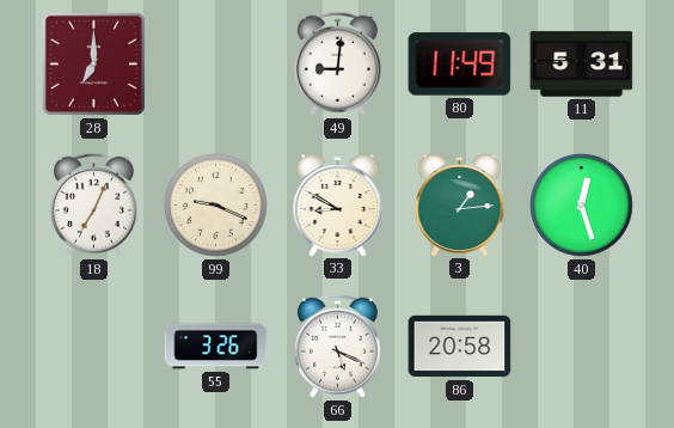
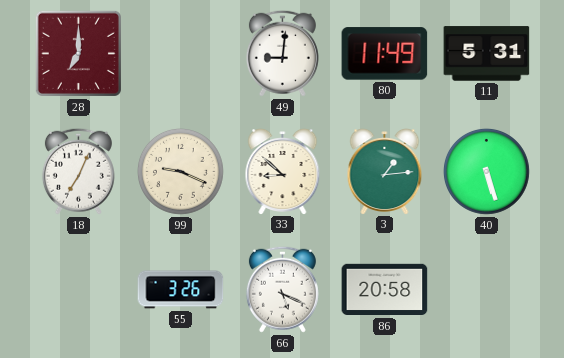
33: 8:50 -> 8:52
40: 12:27 -> 5:27
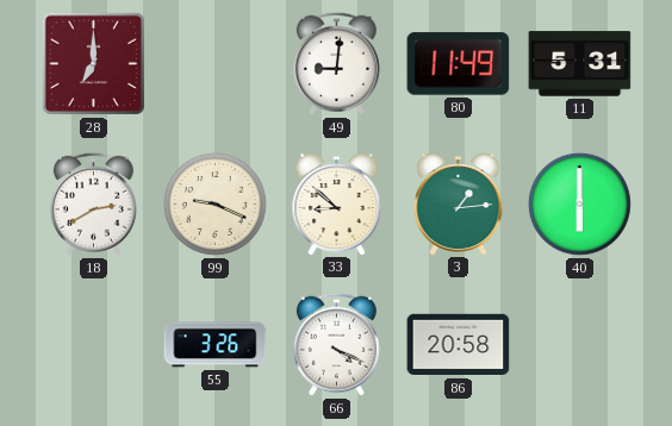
18: 7:04 -> 2:40
40: 5:27 -> 6:00
66: 5:19 -> 4:19
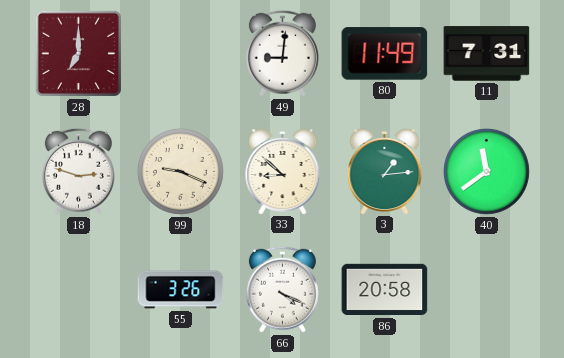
11: 5:31 -> 7:31
18: 2:40 -> 2:48
40: 6:00 -> 11:39
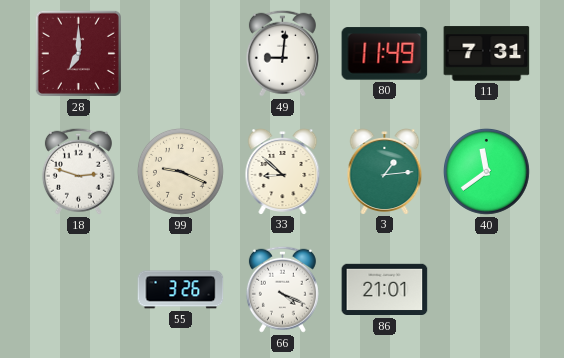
86: 20:58 -> 21:01
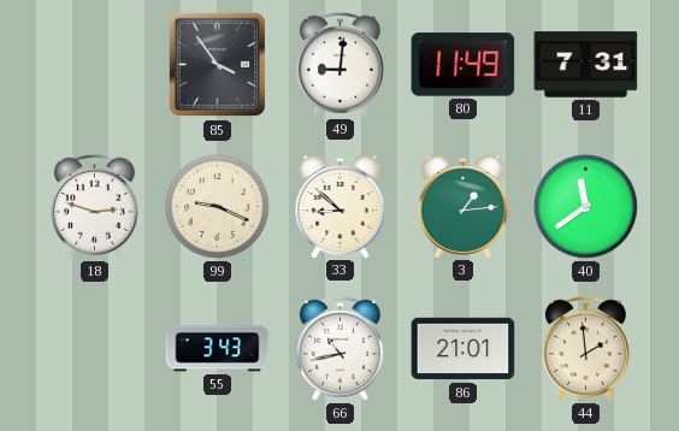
28: 7:00 -> none
85: none -> 3:54
55: 3:26 -> 3:43
66: 4:19 -> 10:43
44: none -> 1:59
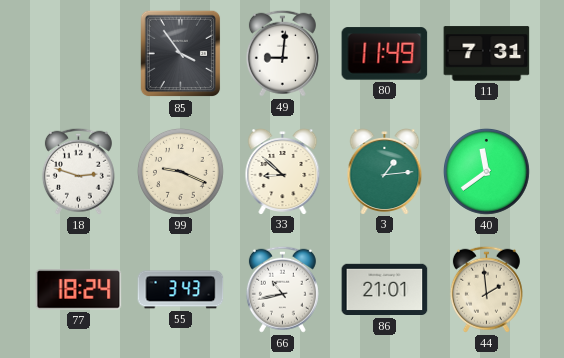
77: none -> 18:24
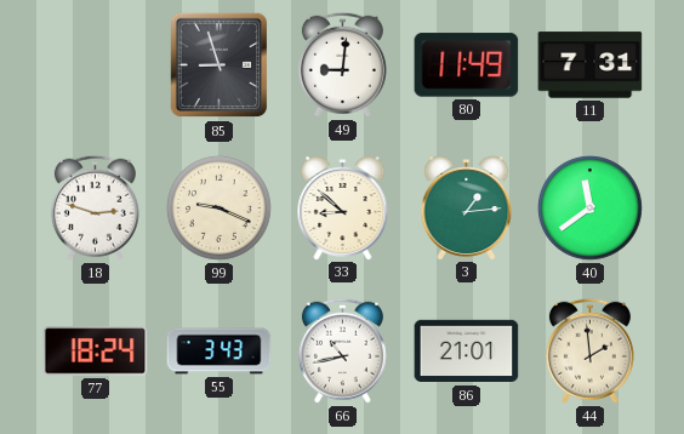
85: 3:54 -> 8:57
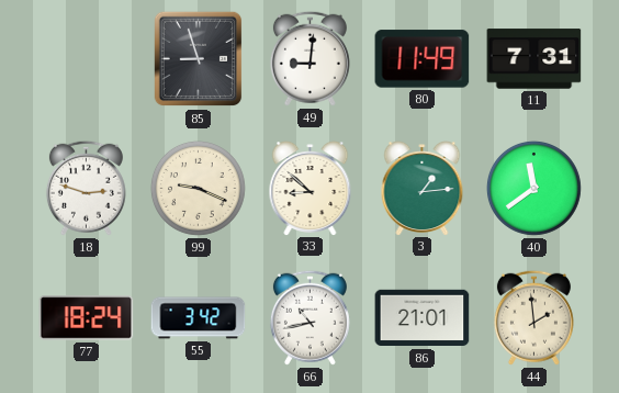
55: 3:43 -> 3:42
